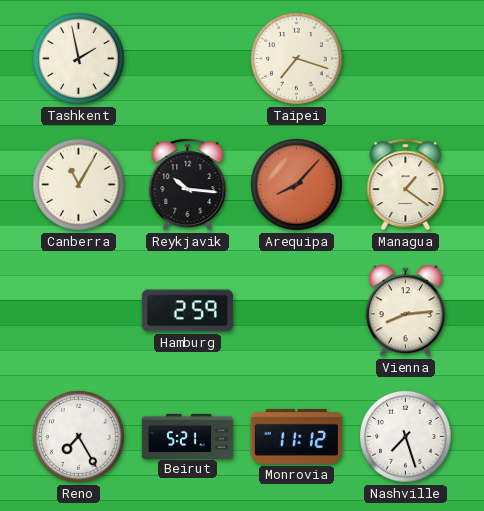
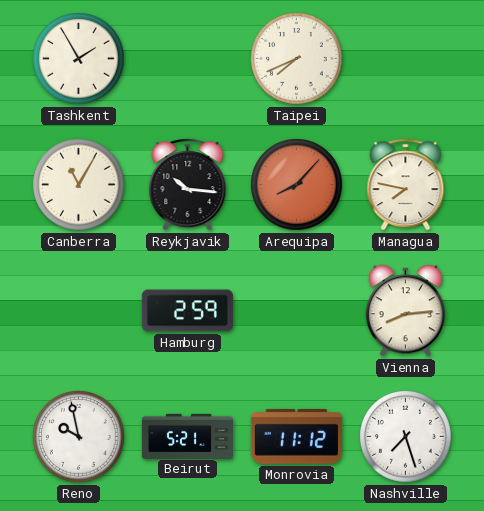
Tashkent: 1:58 -> 1:55
Taipei: 7:18 -> 7:41
Managua: 1:21 -> 7:47
Reno: 7:25 -> 9:58
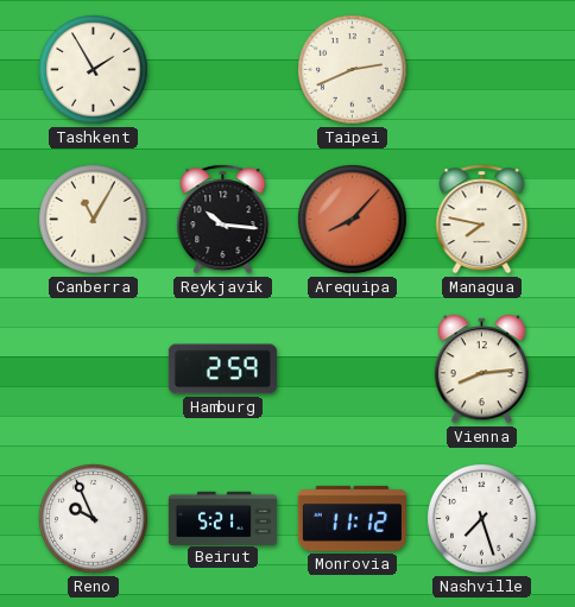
Taipei: 7:41 -> 2:41
Reno: 9:58 -> 9:56
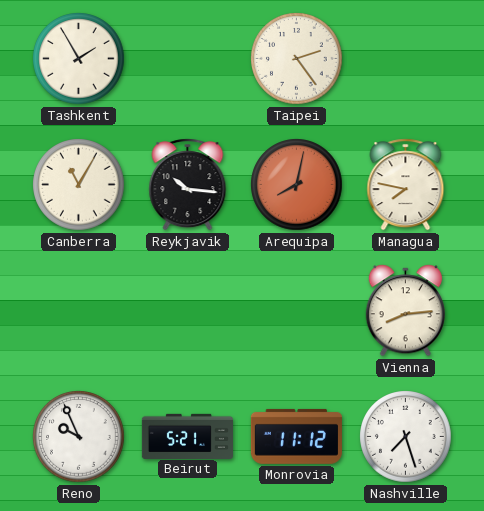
Taipei: 2:41 -> 2:24
Arequipa: 8:07 -> 8:02
Hamburg: 2:59 -> none
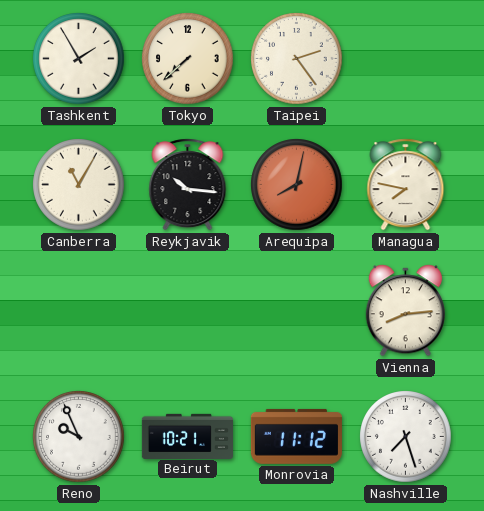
Tokyo: none -> 7:38
Beirut: 5:21 -> 10:21
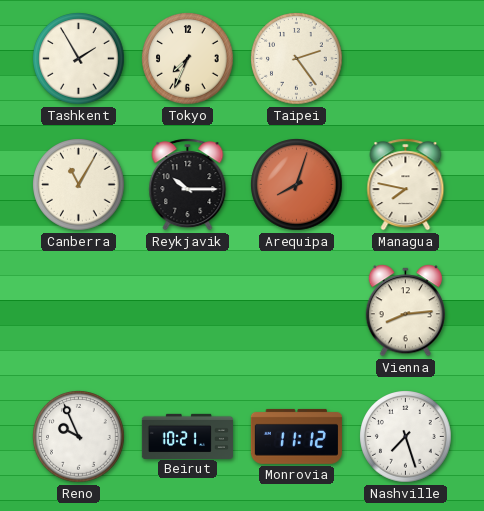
Tokyo: 7:38 -> 7:34
Reykjavik: 10:16 -> 10:15
Arequipa: 8:02 -> 8:03
